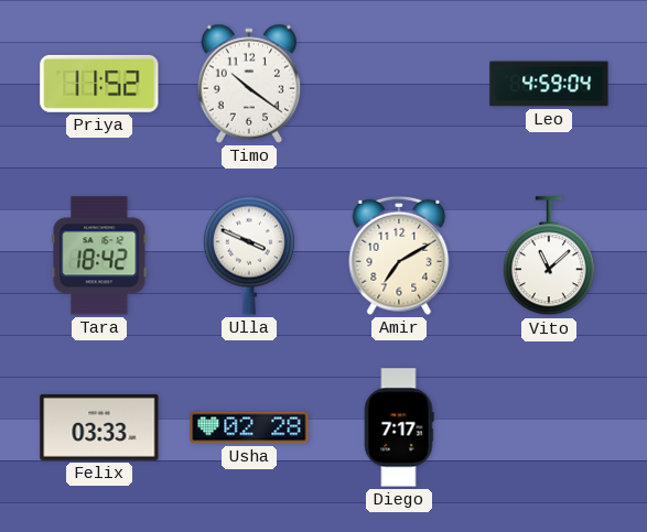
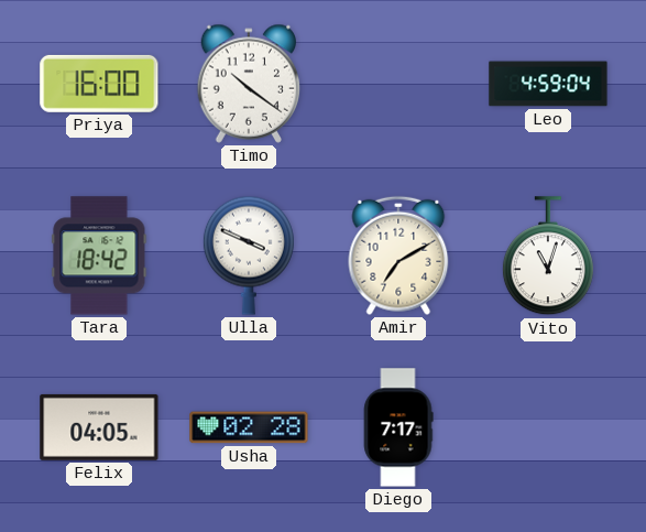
Priya: 11:52 -> 16:00
Vito: 11:08 -> 11:03
Felix: 03:33 -> 04:05
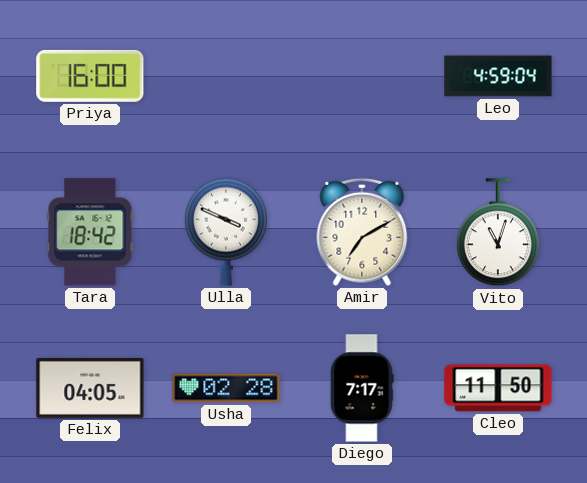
Timo: 10:21 -> none
Cleo: none -> 11:50
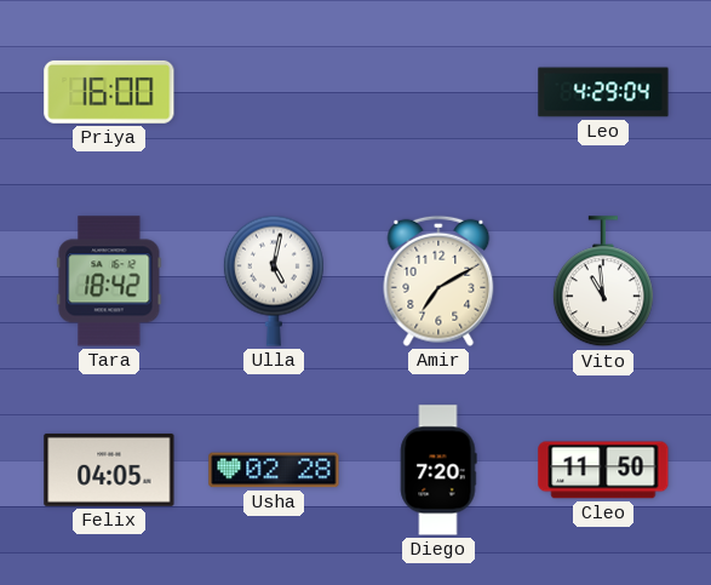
Leo: 4:59 -> 4:29
Ulla: 3:49 -> 5:02
Vito: 11:03 -> 10:59
Diego: 7:17 -> 7:20
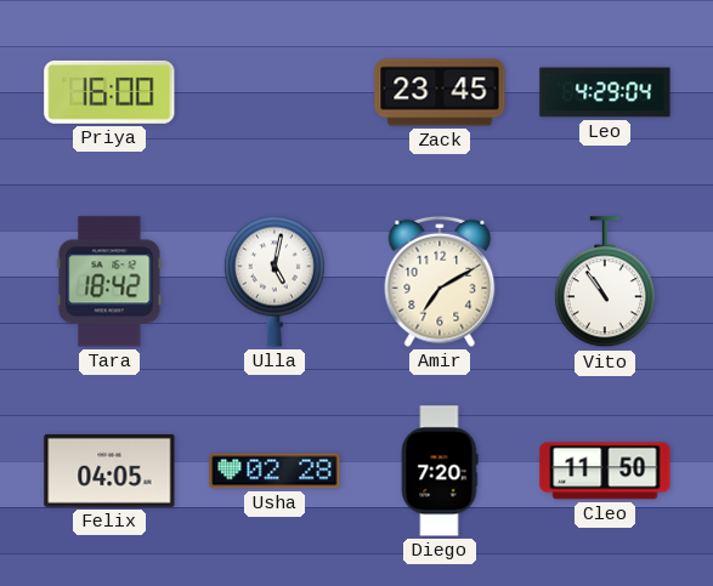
Zack: none -> 23:45
Vito: 10:59 -> 10:54
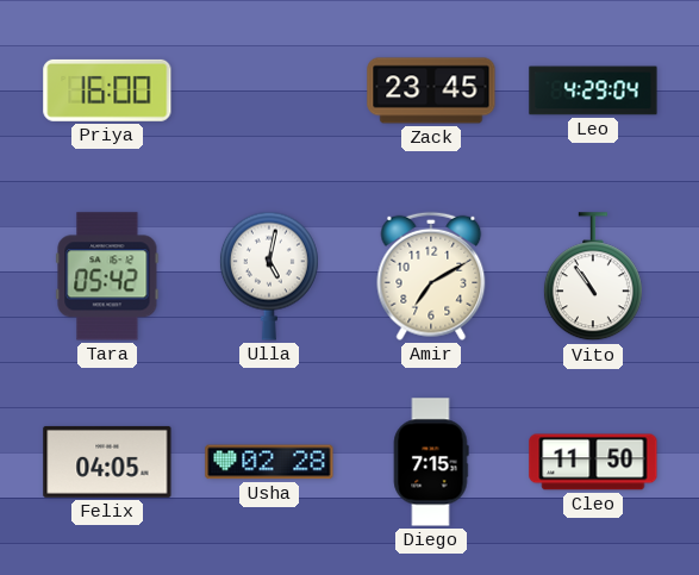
Tara: 18:42 -> 05:42
Diego: 7:20 -> 7:15
